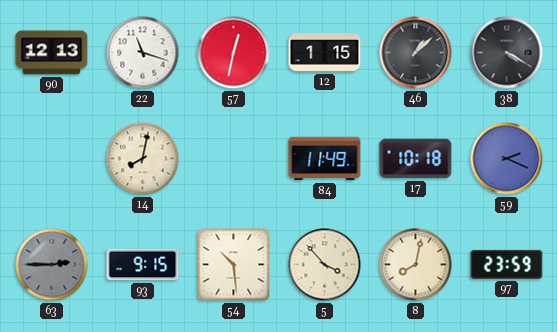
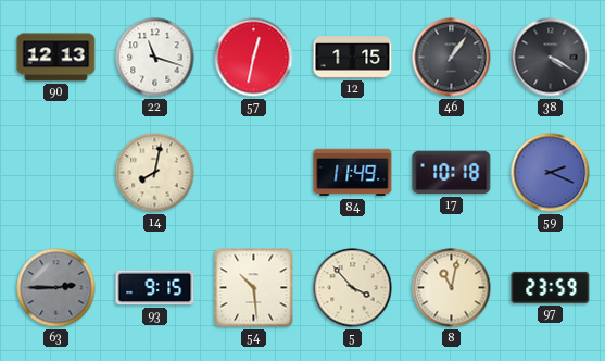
46: 1:08 -> 1:06
8: 8:02 -> 11:02
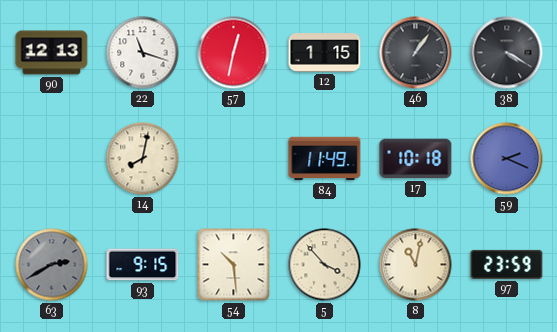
63: 2:45 -> 2:40
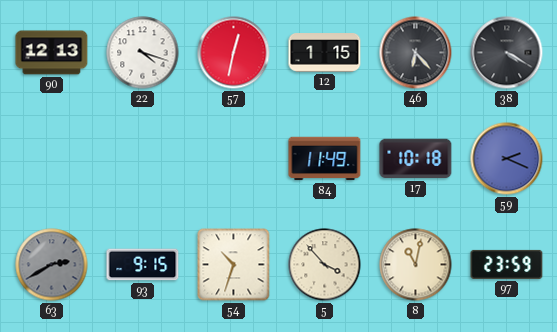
22: 11:18 -> 4:18
46: 1:06 -> 6:23
14: 8:02 -> none
54: 10:29 -> 10:33
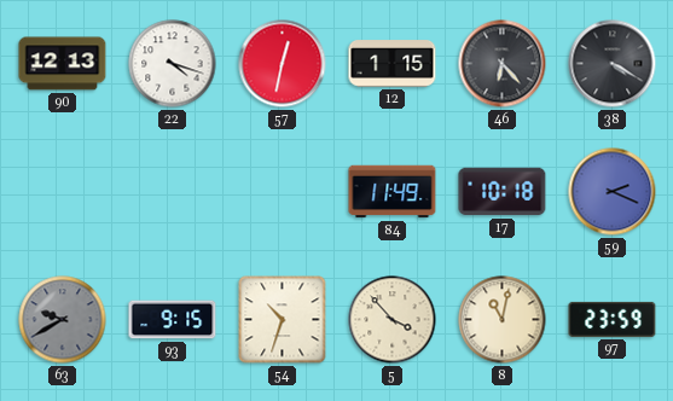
63: 2:40 -> 9:40
